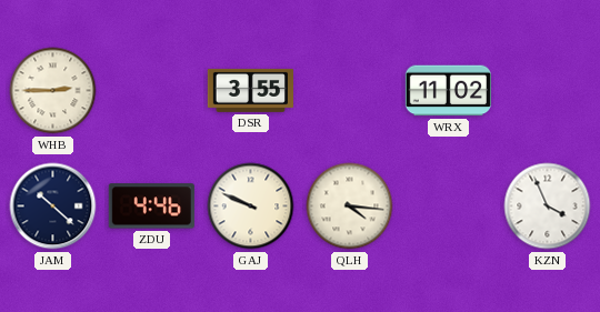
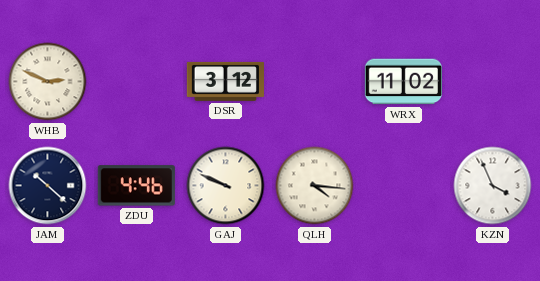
WHB: 2:45 -> 2:49
DSR: 3:55 -> 3:12
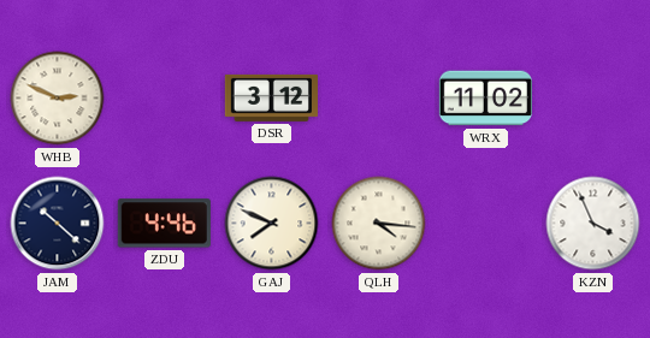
GAJ: 9:49 -> 7:49
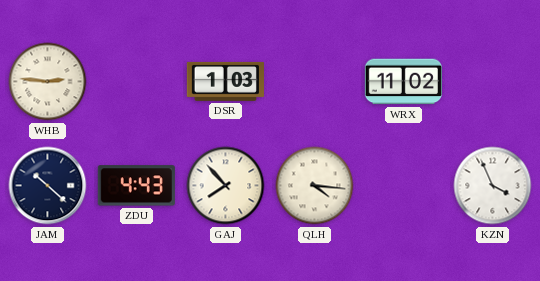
WHB: 2:49 -> 2:46
DSR: 3:12 -> 1:03
ZDU: 4:46 -> 4:43
GAJ: 7:49 -> 7:53
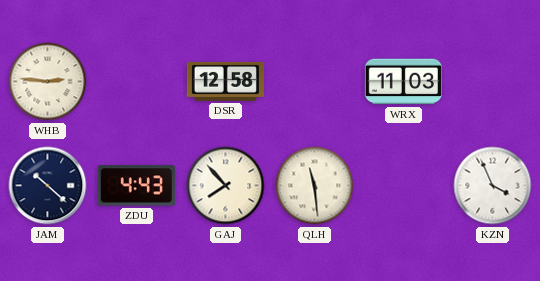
DSR: 1:03 -> 12:58
WRX: 11:02 -> 11:03
QLH: 4:16 -> 11:29
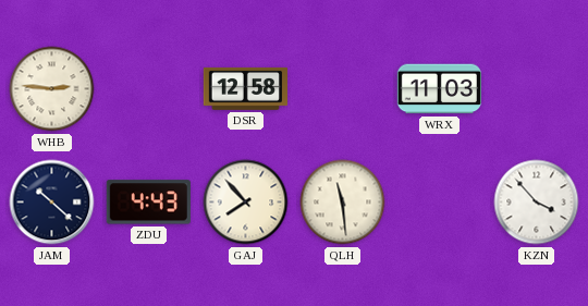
KZN: 3:56 -> 3:53
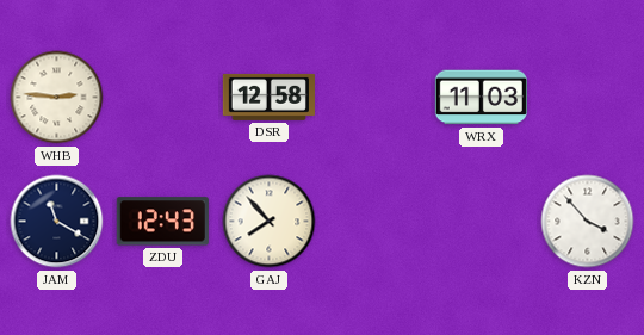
JAM: 10:22 -> 11:20
ZDU: 4:43 -> 12:43
QLH: 11:29 -> none
